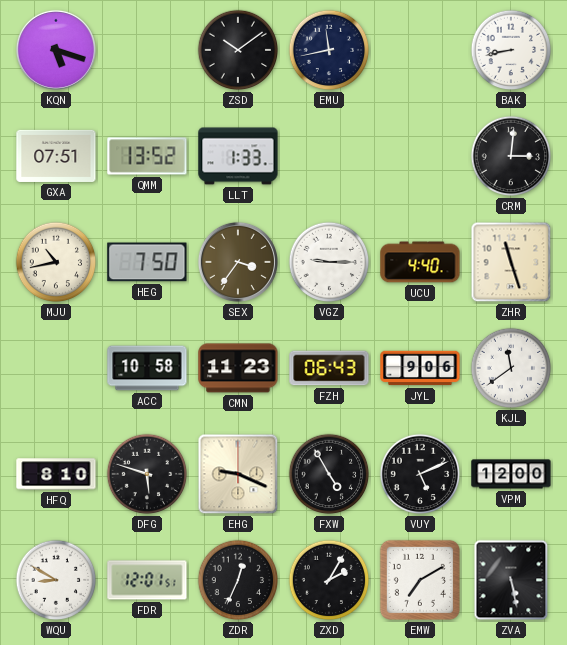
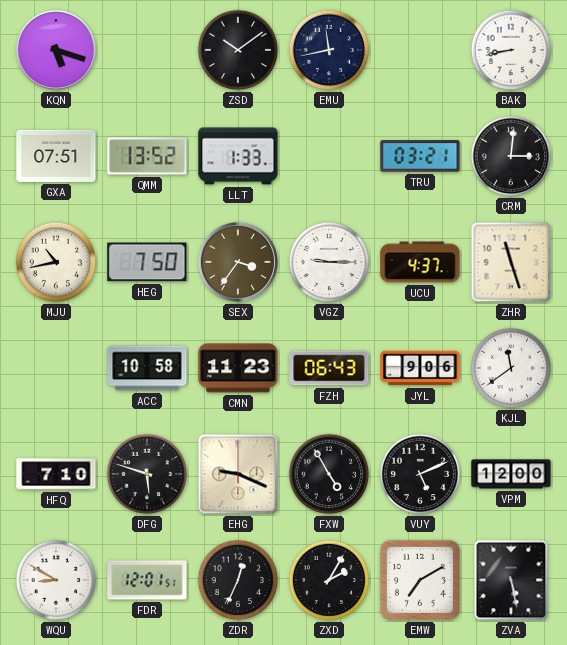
TRU: none -> 03:21
UCU: 4:40 -> 4:37
HFQ: 8:10 -> 7:10
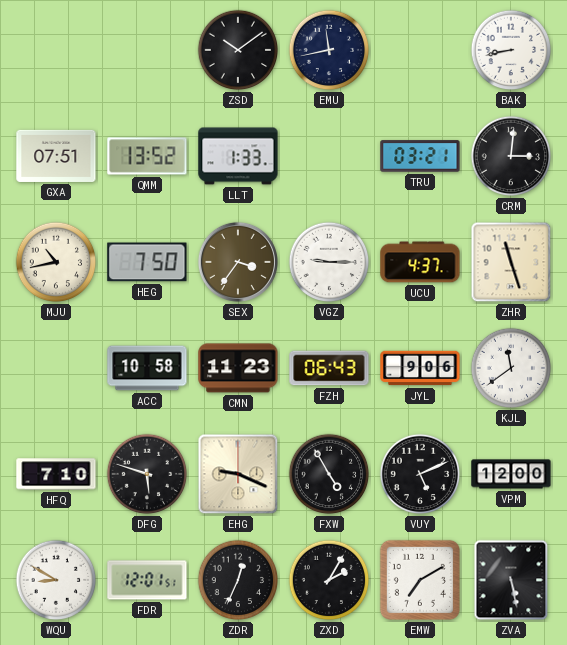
KQN: 5:18 -> none
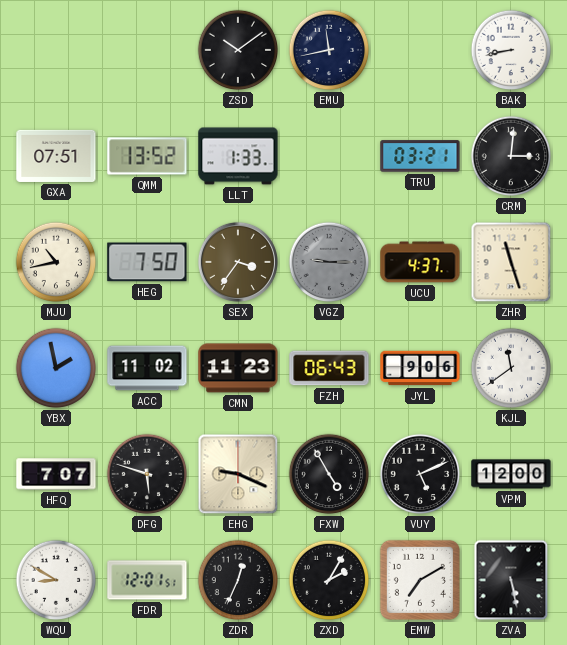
VGZ dial: white -> grey
YBX: none -> 1:58
ACC: 10:58 -> 11:02
HFQ: 7:10 -> 7:07
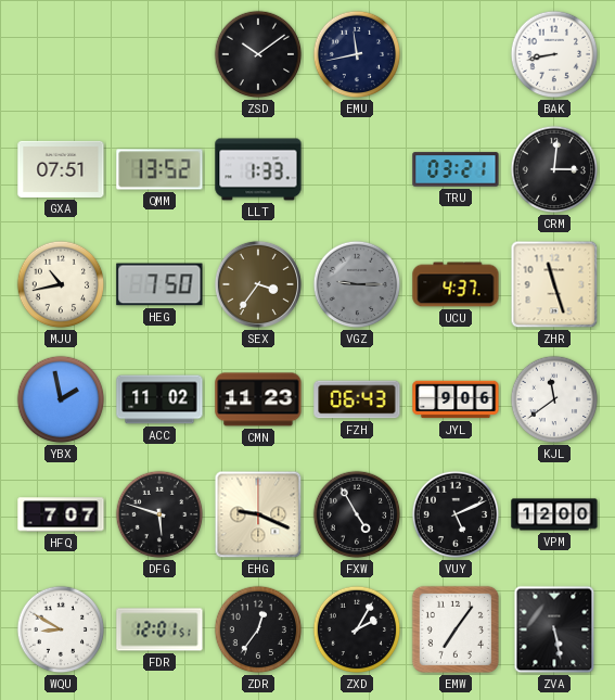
ZDR: 12:34 -> 12:36
EMW: 7:10 -> 7:06
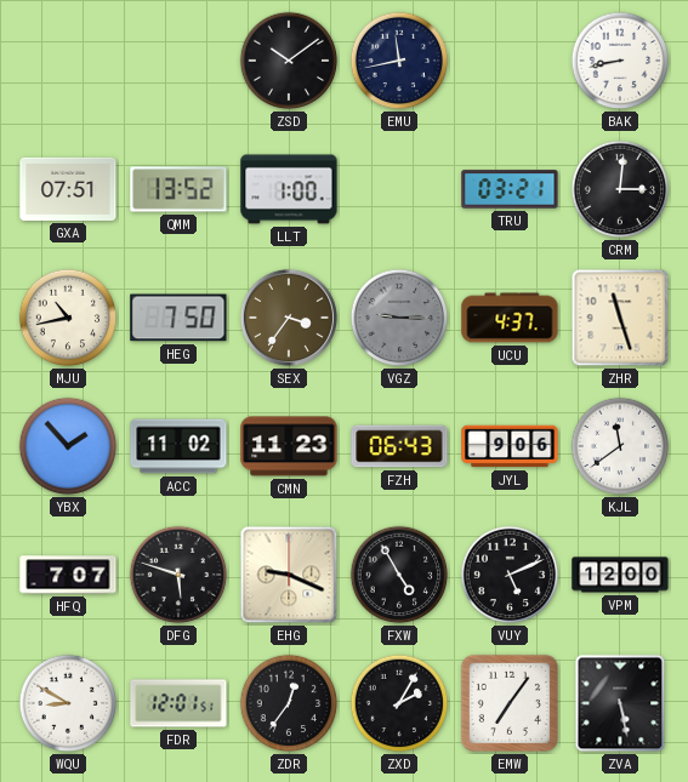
LLT: 1:33 -> 1:00
YBX: 1:58 -> 1:53
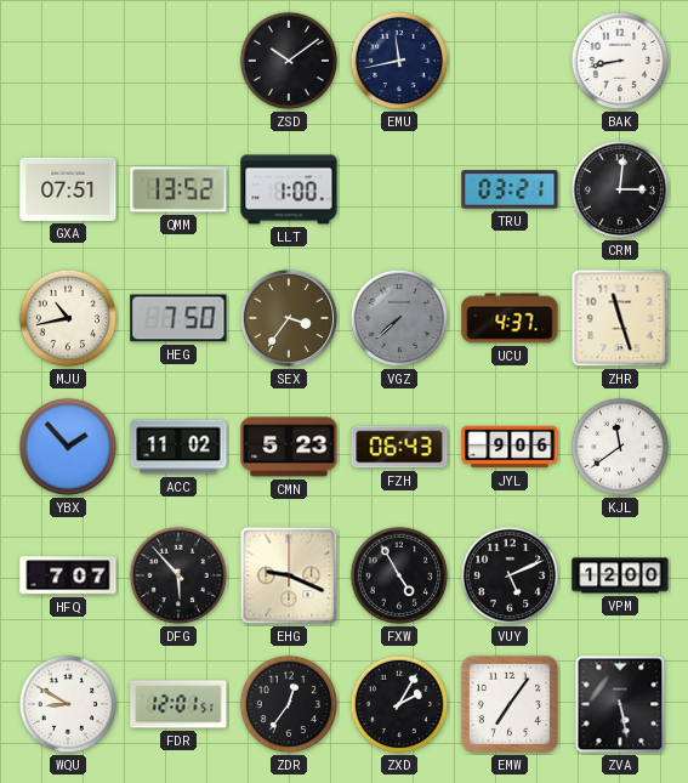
VGZ: 9:15 -> 7:38
CMN: 11:23 -> 5:23
DFG: 5:48 -> 5:53
